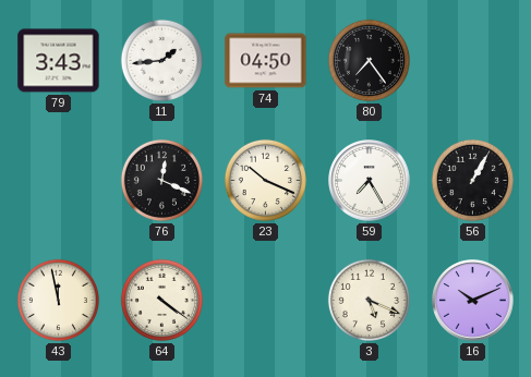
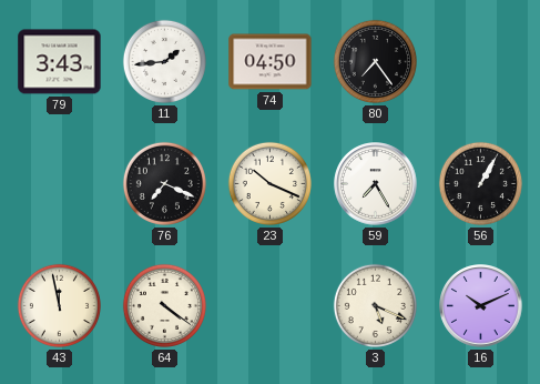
76: 12:19 -> 7:19
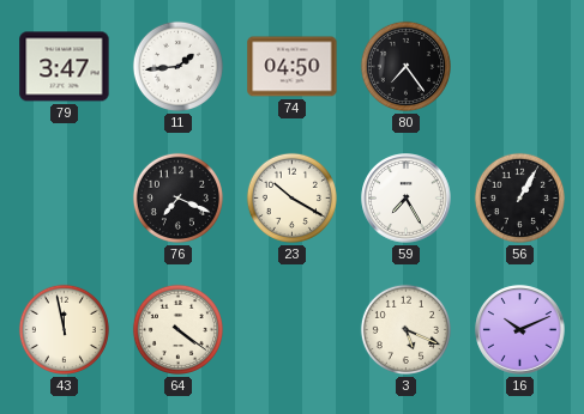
79: 3:43 -> 3:47
23: 10:19 -> 10:20
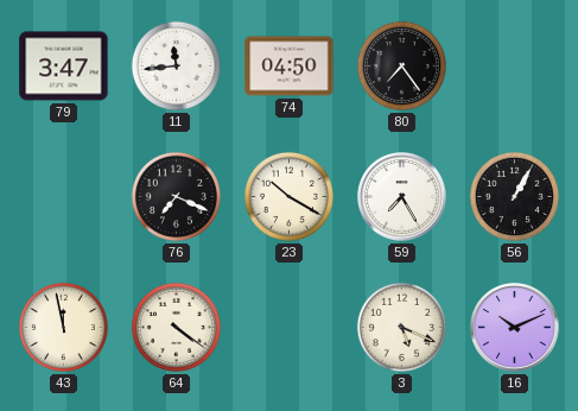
11: 1:44 -> 11:44
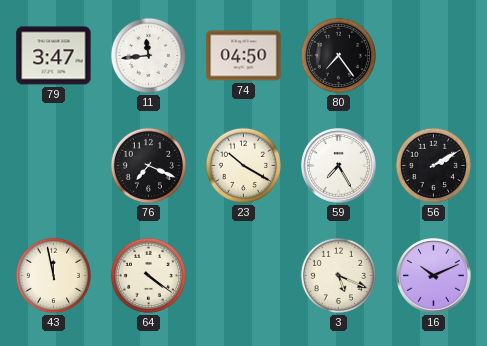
56: 1:05 -> 2:10
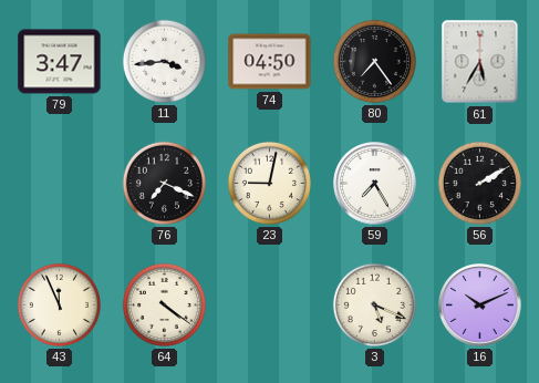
11: 11:44 -> 3:44
61: none -> 5:35
23: 10:20 -> 9:02
43: 11:58 -> 11:56
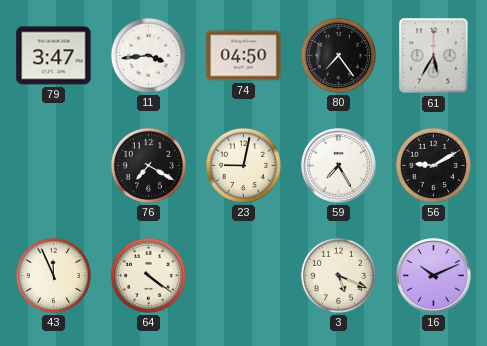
76: 7:19 -> 7:20
56: 2:10 -> 9:10
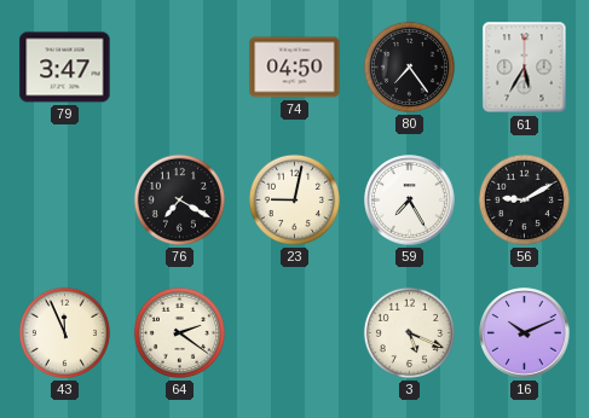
11: 3:44 -> none
64: 4:21 -> 2:21
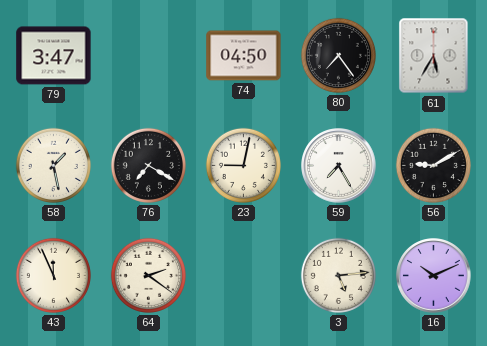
58: none -> 1:28
3: 5:19 -> 5:14
